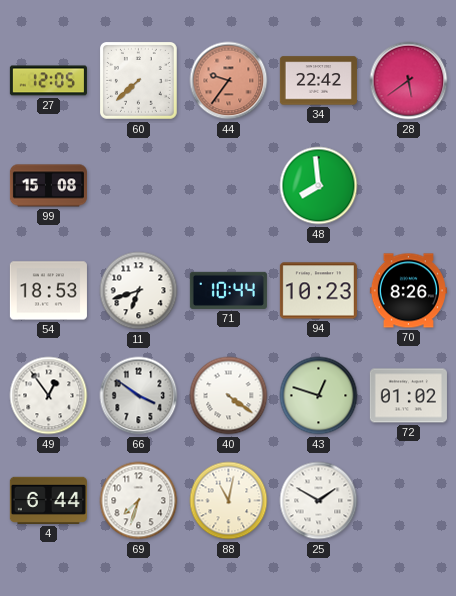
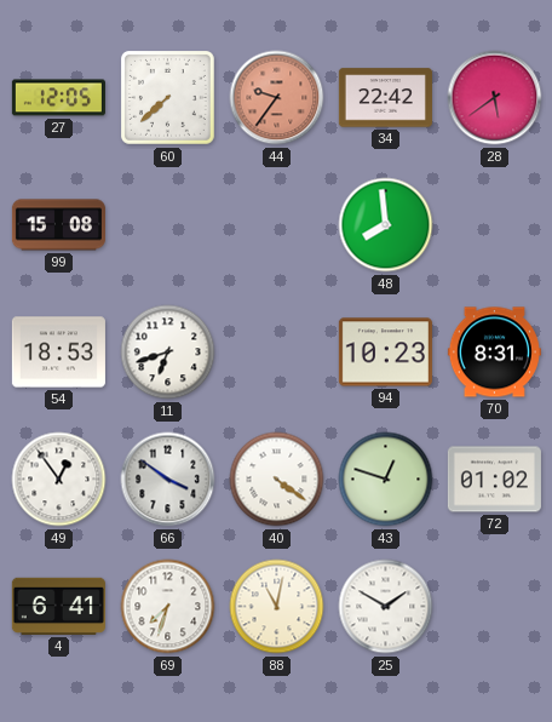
71: 10:44 -> none
70: 8:26 -> 8:31
4: 6:44 -> 6:41
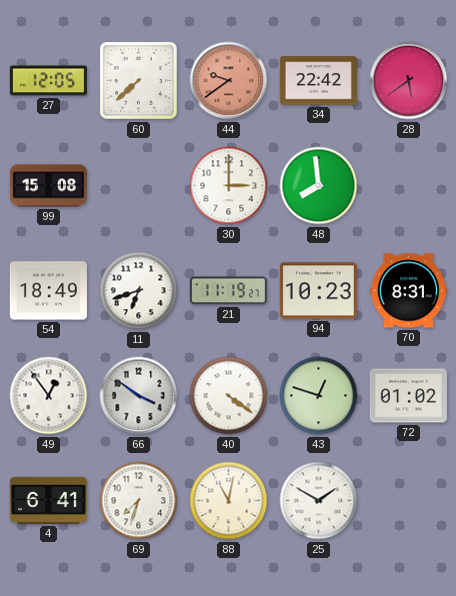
44: 9:36 -> 9:39
30: none -> 3:00
54: 18:53 -> 18:49
21: none -> 11:19
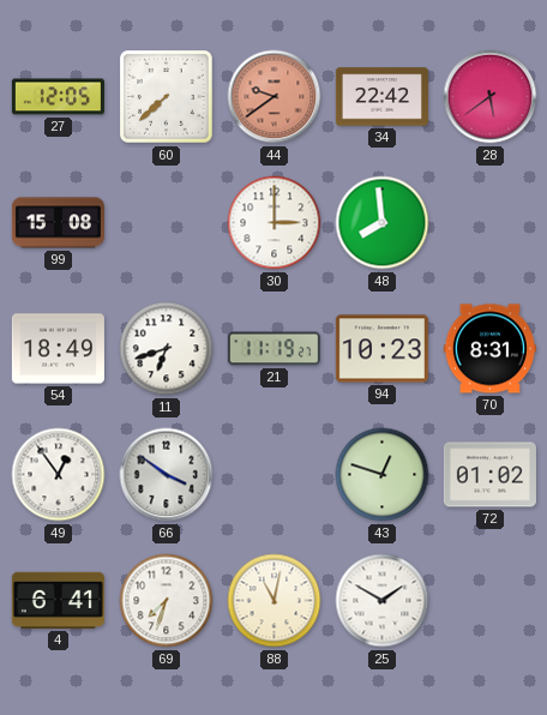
40: 4:21 -> none
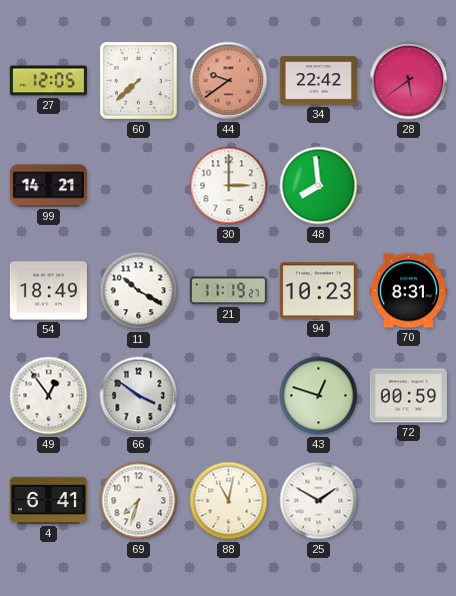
99: 15:08 -> 14:21
11: 6:42 -> 10:20
72: 01:02 -> 00:59
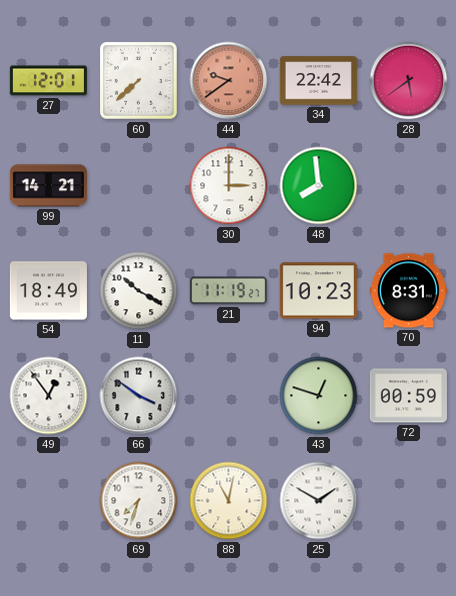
27: 12:05 -> 12:01
4: 6:41 -> none
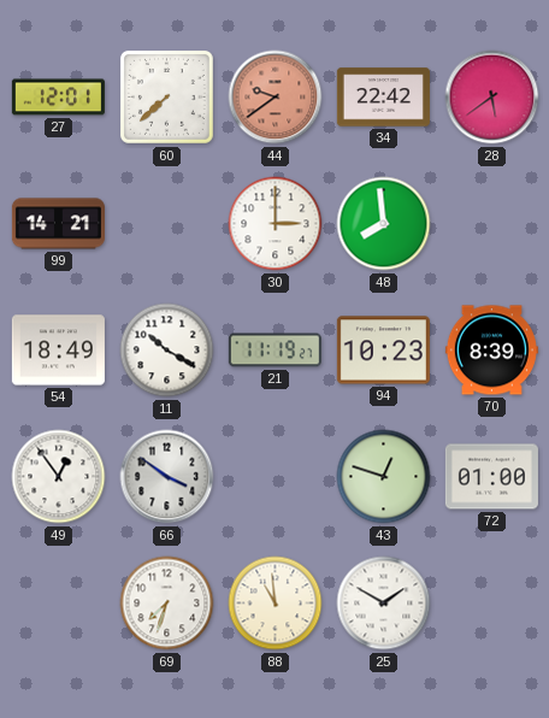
70: 8:31 -> 8:39
72: 00:59 -> 01:00
88: 11:02 -> 10:59
